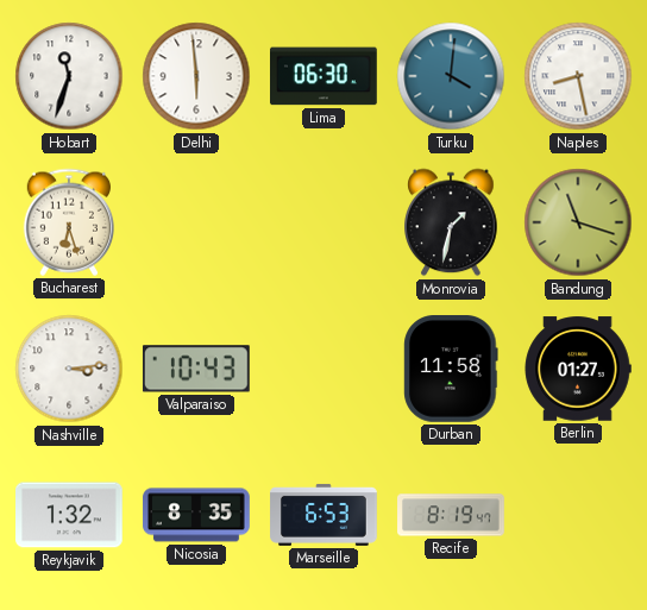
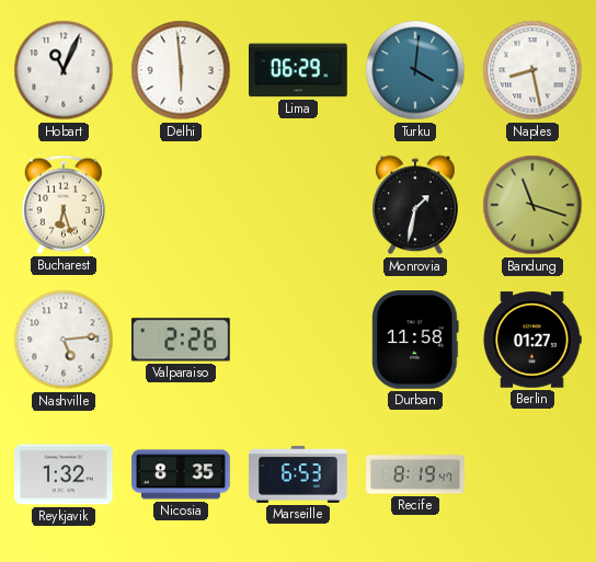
Hobart: 11:33 -> 11:04
Lima: 06:30 -> 06:29
Nashville: 3:14 -> 5:14
Valparaiso: 10:43 -> 2:26
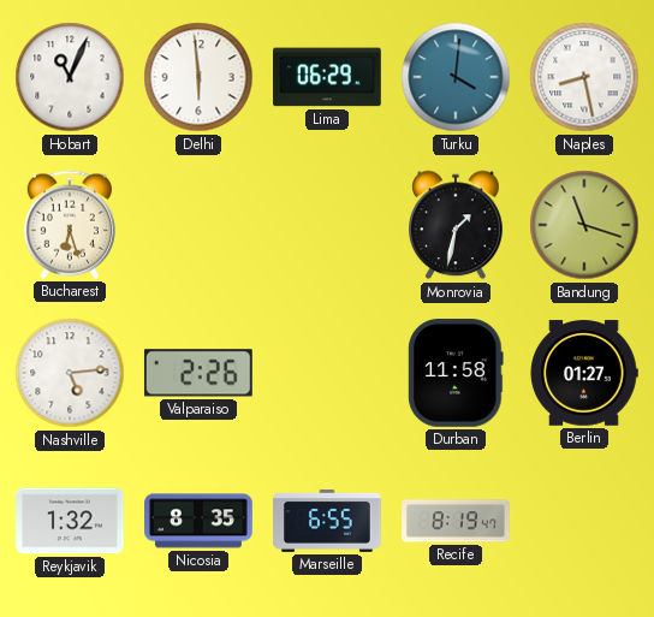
Marseille: 6:53 -> 6:55
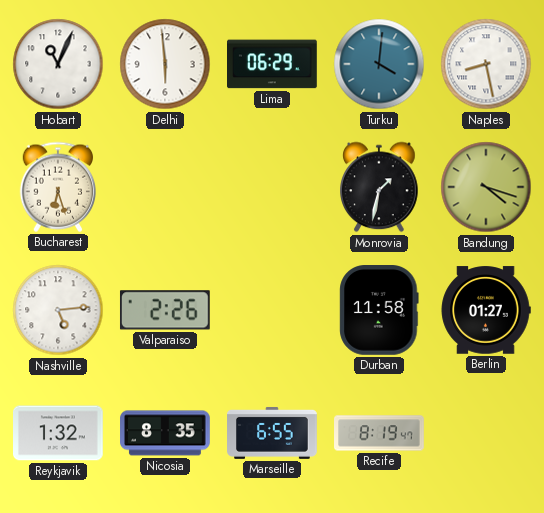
Bandung: 11:18 -> 4:18
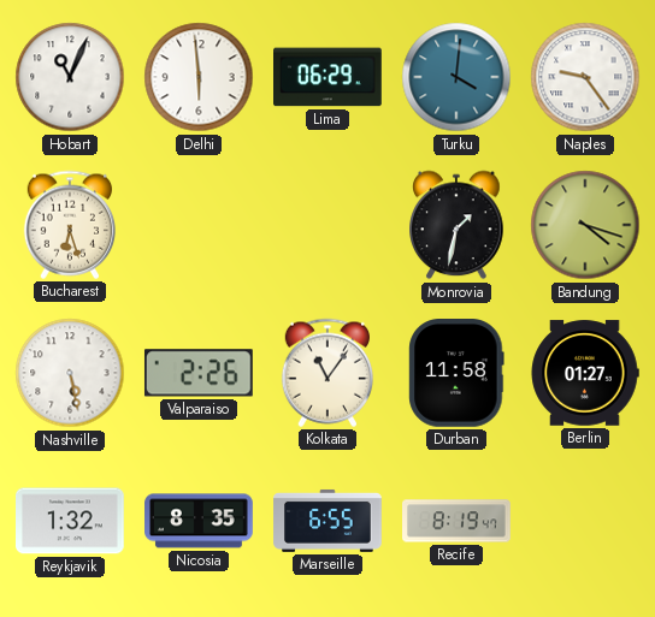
Naples: 8:28 -> 9:24
Nashville: 5:14 -> 5:28
Kolkata: none -> 11:06
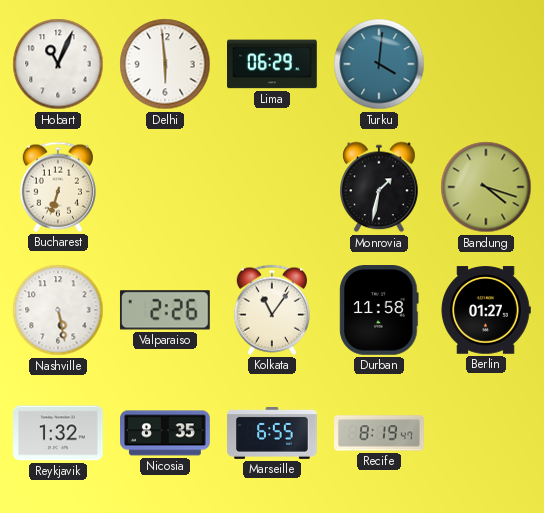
Naples: 9:24 -> none
Bucharest: 6:27 -> 6:33
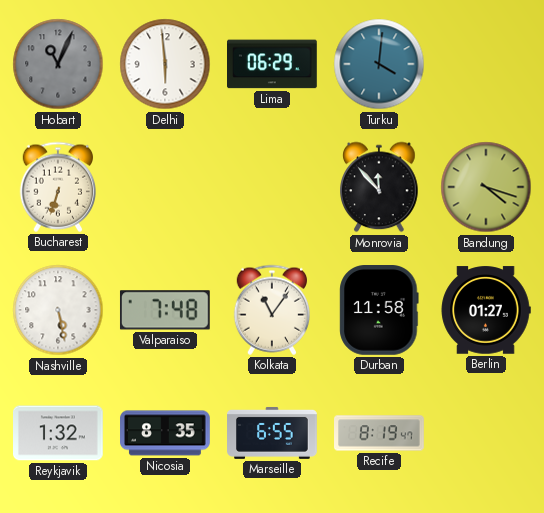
Hobart dial: white -> grey
Monrovia: 1:32 -> 11:53
Valparaiso: 2:26 -> 7:48
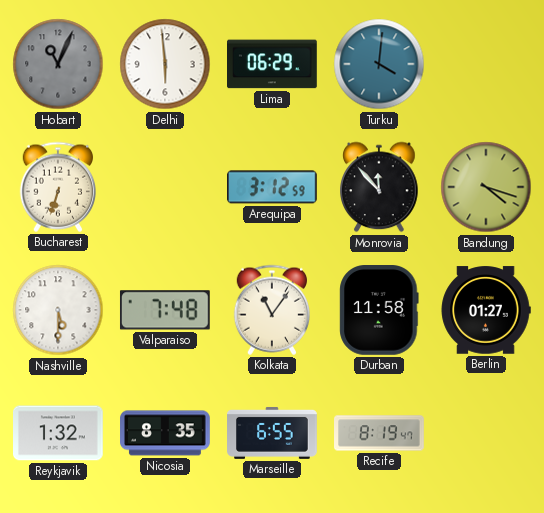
Arequipa: none -> 3:12
Nashville: 5:28 -> 5:30
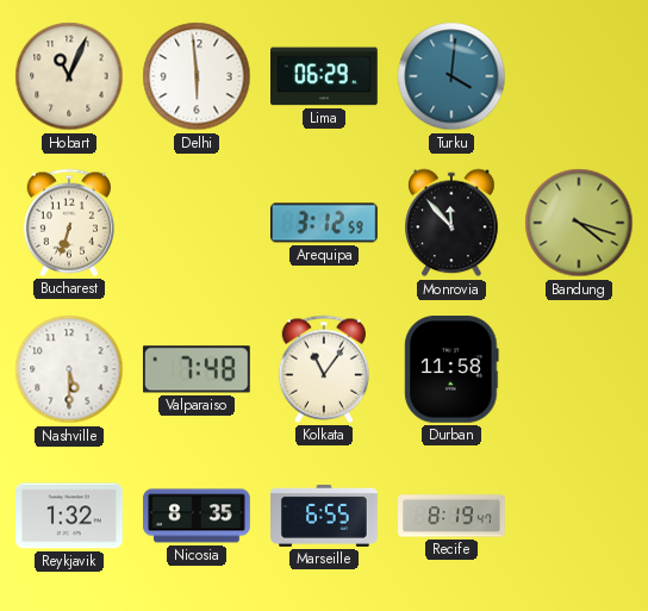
Hobart dial: grey -> cream
Berlin: 01:27 -> none
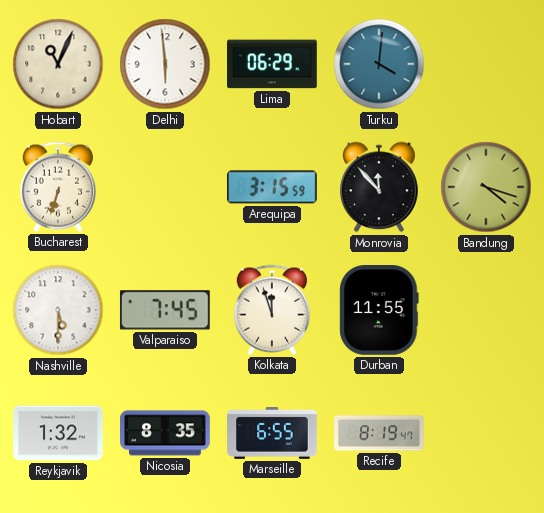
Arequipa: 3:12 -> 3:15
Valparaiso: 7:48 -> 7:45
Kolkata: 11:06 -> 11:57
Durban: 11:58 -> 11:55
